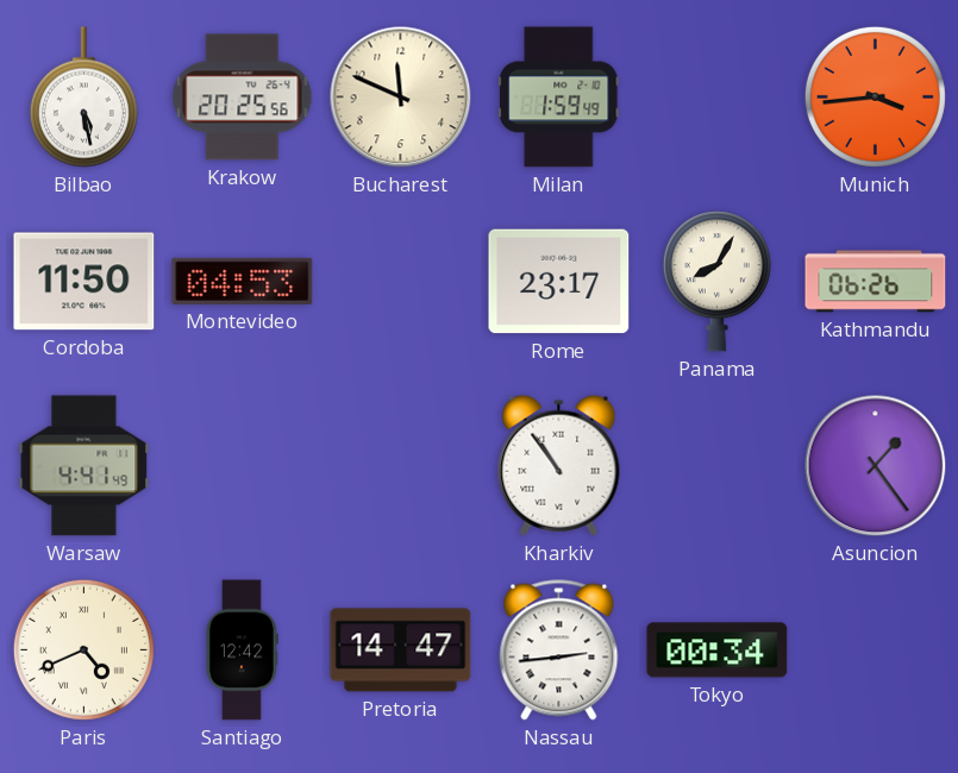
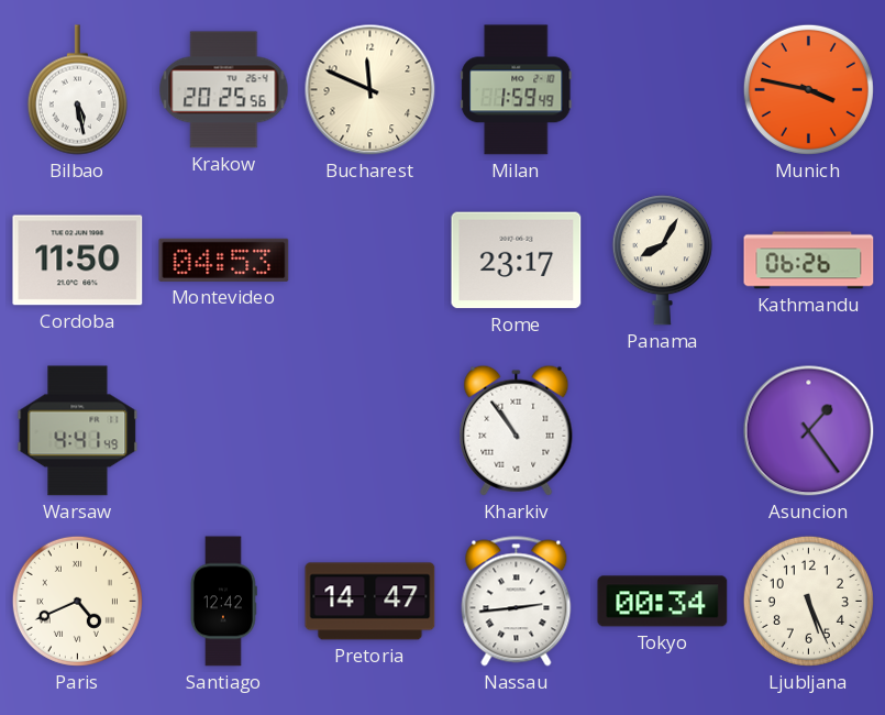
Munich: 3:44 -> 3:47
Ljubljana: none -> 5:26
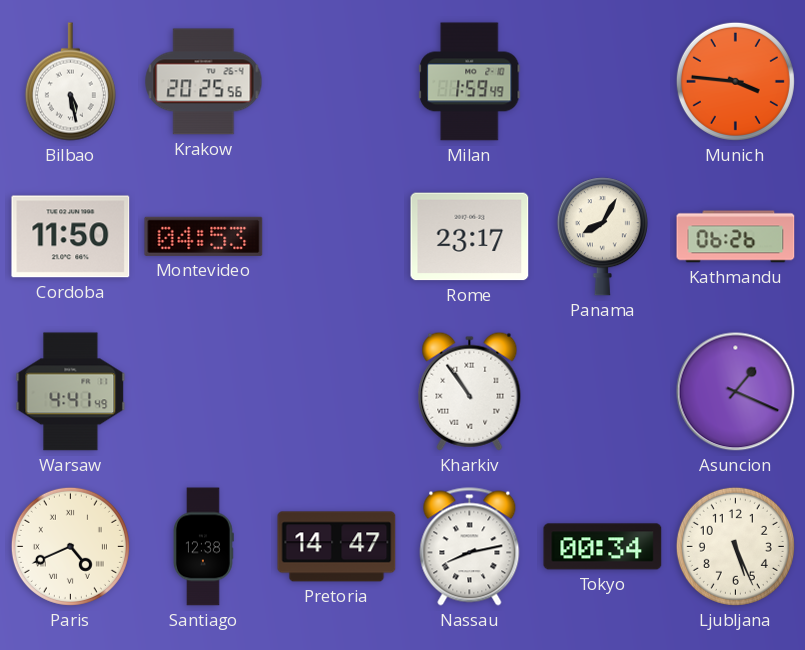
Bucharest: 11:49 -> none
Munich: 3:47 -> 3:46
Asuncion: 1:24 -> 1:19
Santiago: 12:42 -> 12:38
Nassau: 2:44 -> 8:13
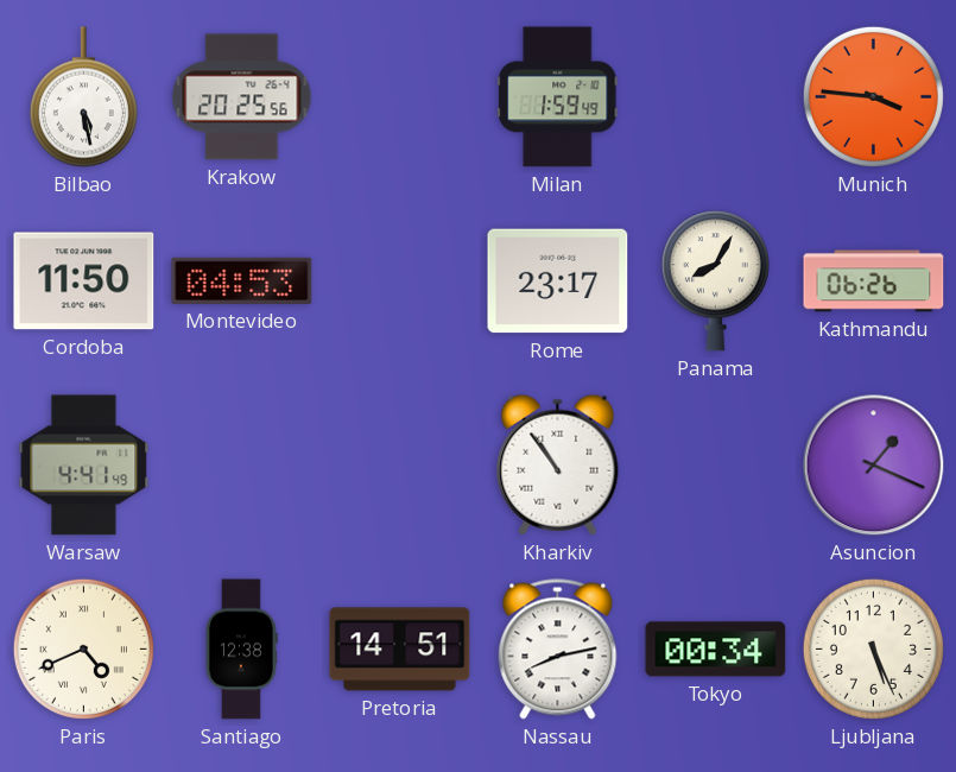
Pretoria: 14:47 -> 14:51
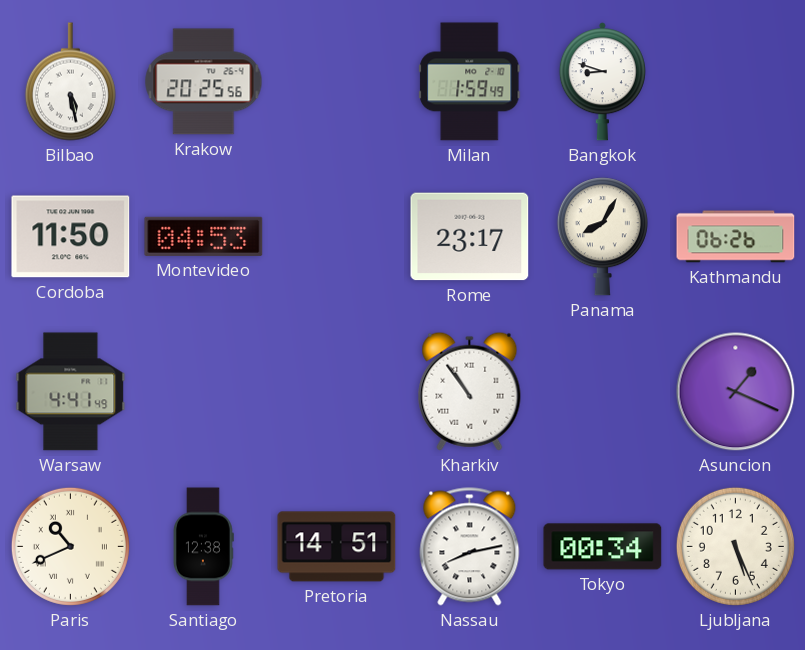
Bangkok: none -> 8:48
Munich: 3:46 -> none
Paris: 4:41 -> 10:41
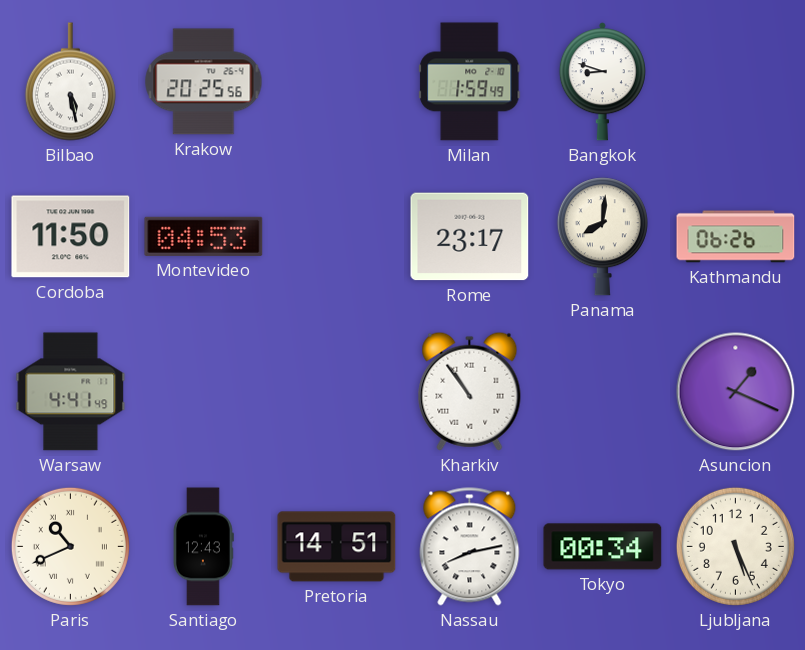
Panama: 8:05 -> 8:01
Santiago: 12:38 -> 12:43
